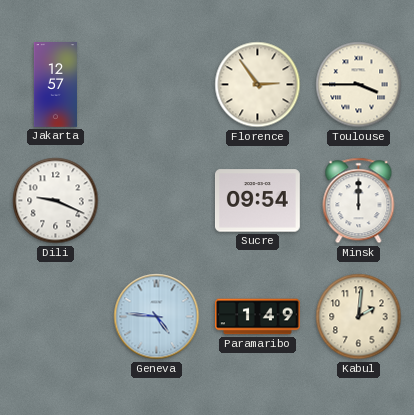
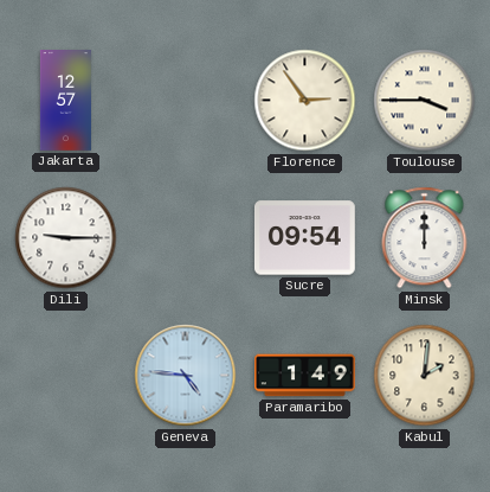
Dili: 9:19 -> 9:15
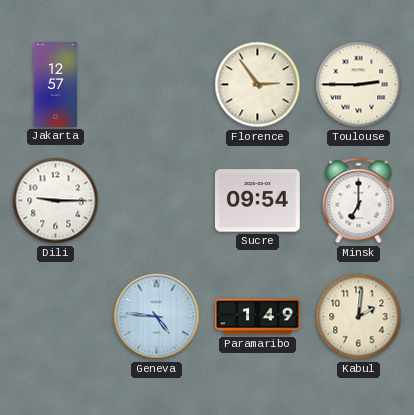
Toulouse: 3:45 -> 2:45
Minsk: 12:00 -> 7:00
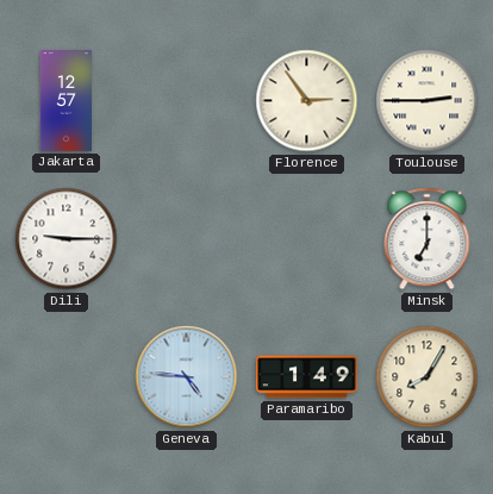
Sucre: 09:54 -> none
Kabul: 2:01 -> 8:05
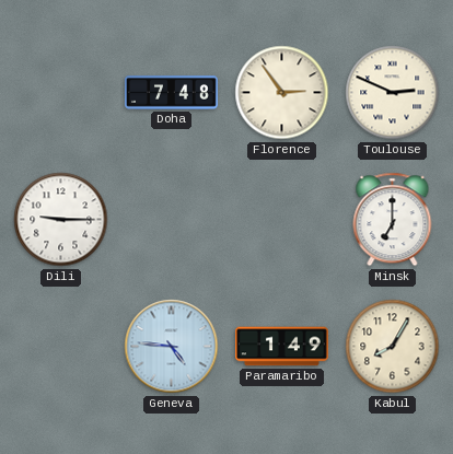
Jakarta: 12:57 -> none
Doha: none -> 7:48
Toulouse: 2:45 -> 2:49
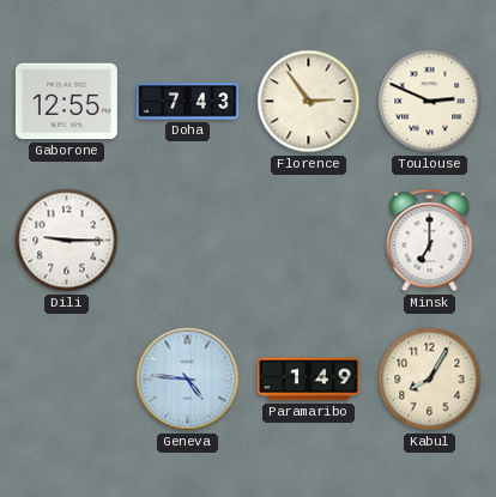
Gaborone: none -> 12:55
Doha: 7:48 -> 7:43
